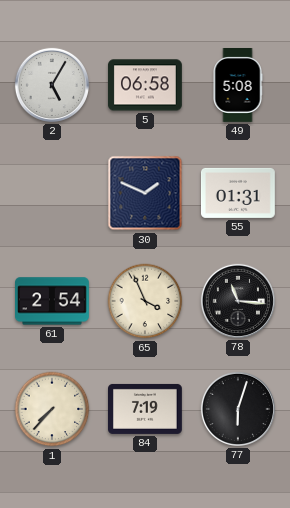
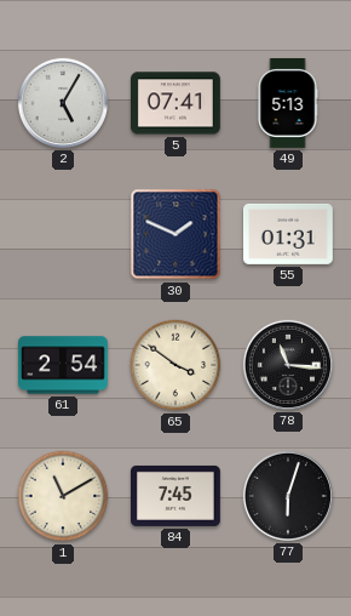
5: 06:58 -> 07:41
49: 5:08 -> 5:13
65: 3:56 -> 3:51
1: 7:37 -> 11:10
84: 7:19 -> 7:45
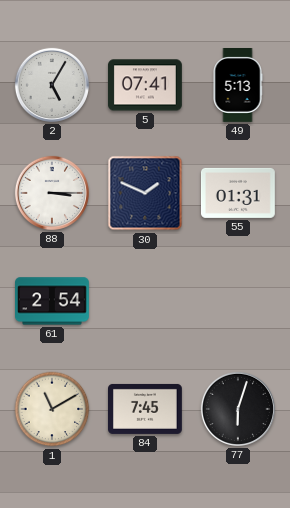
88: none -> 3:15
65: 3:51 -> none
78: 11:16 -> none
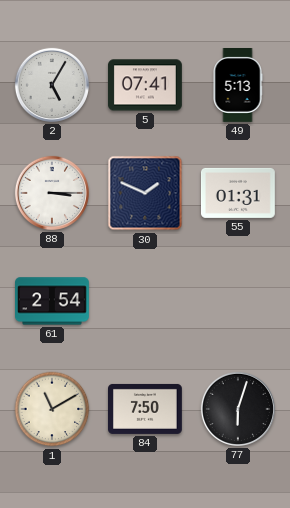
84: 7:45 -> 7:50
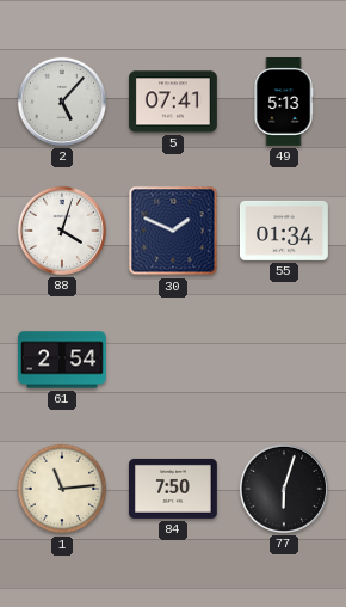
2: 5:05 -> 5:07
88: 3:15 -> 4:03
55: 01:31 -> 01:34
1: 11:10 -> 11:14
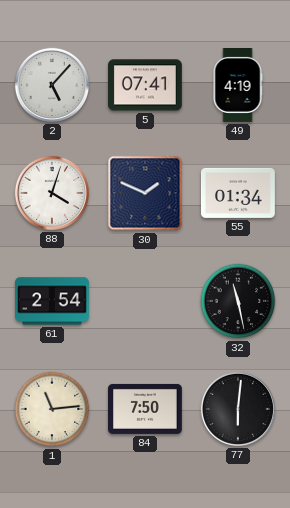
49: 5:13 -> 4:19
32: none -> 11:28
77: 6:03 -> 6:01
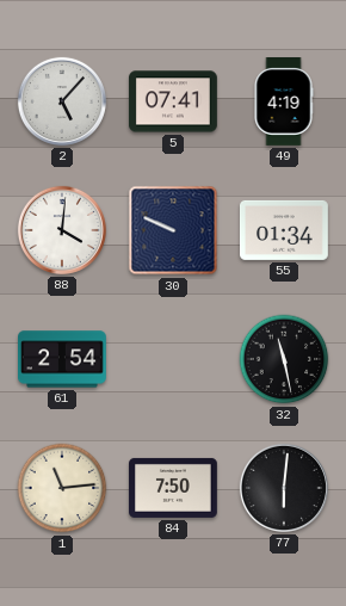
88: 4:03 -> 4:01
30: 1:49 -> 9:49
